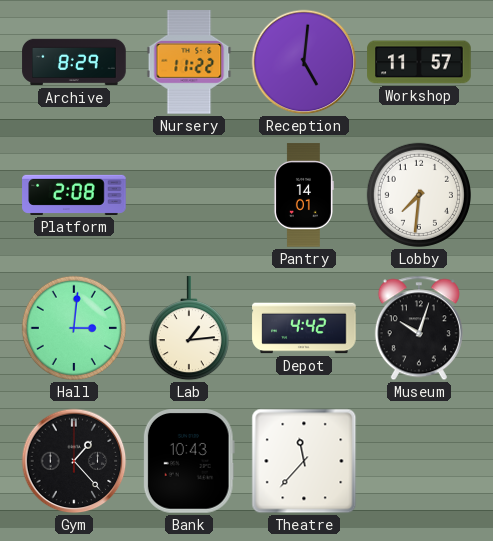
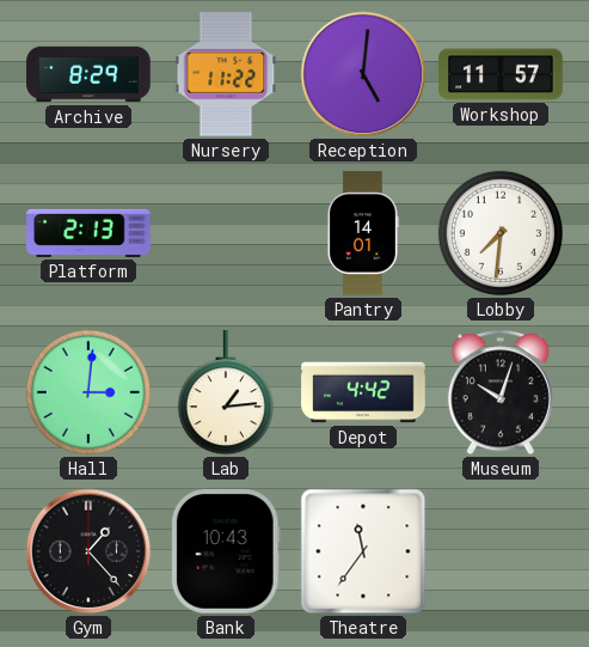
Platform: 2:08 -> 2:13
Theatre: 11:37 -> 11:36
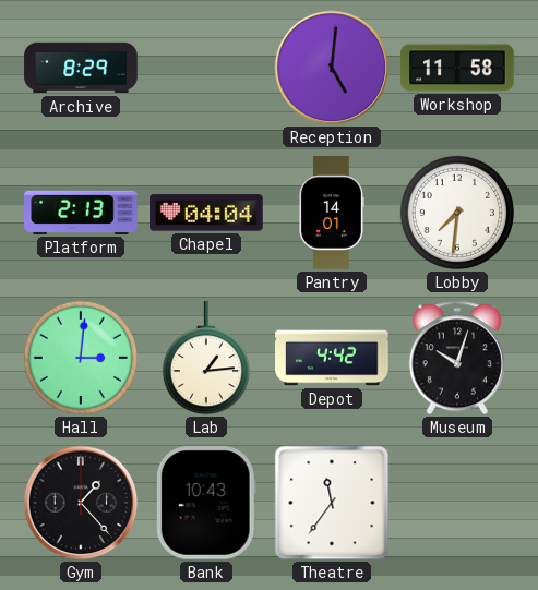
Nursery: 11:22 -> none
Workshop: 11:57 -> 11:58
Chapel: none -> 04:04
